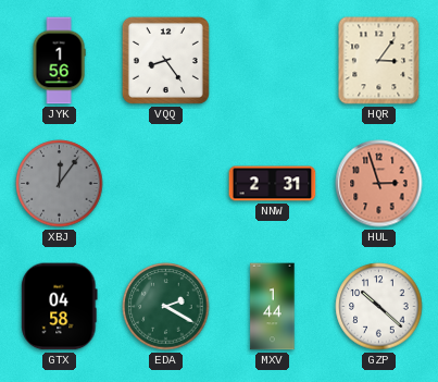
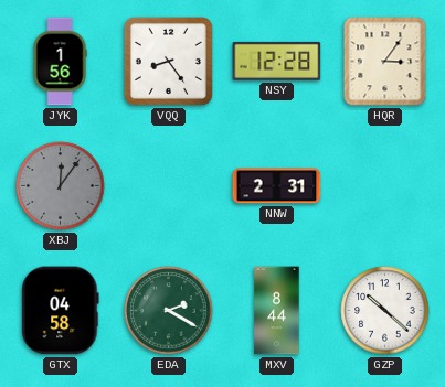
NSY: none -> 12:28
HUL: 2:57 -> none
MXV: 1:44 -> 8:44
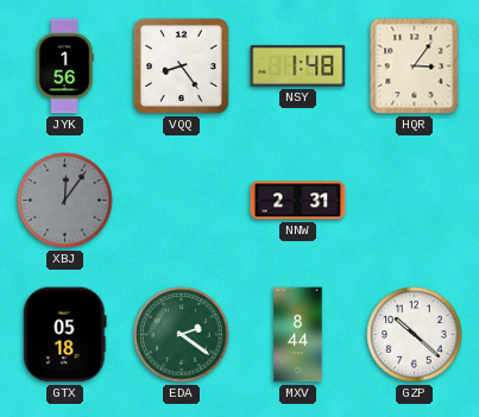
NSY: 12:28 -> 1:48
GTX: 04:58 -> 05:18
EDA: 2:20 -> 2:21
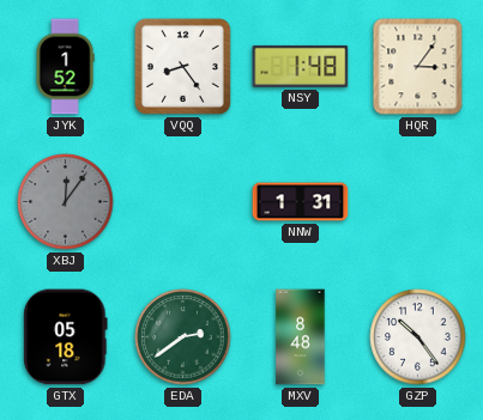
JYK: 1:56 -> 1:52
NNW: 2:31 -> 1:31
EDA: 2:21 -> 2:39
MXV: 8:44 -> 8:48
GZP: 10:22 -> 10:24
